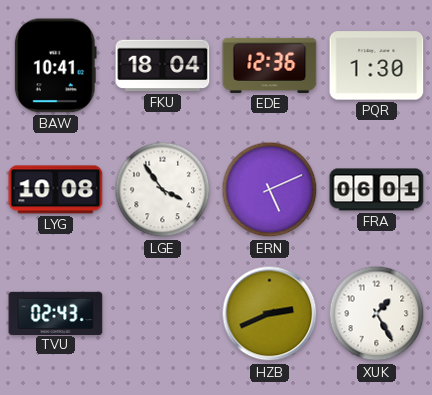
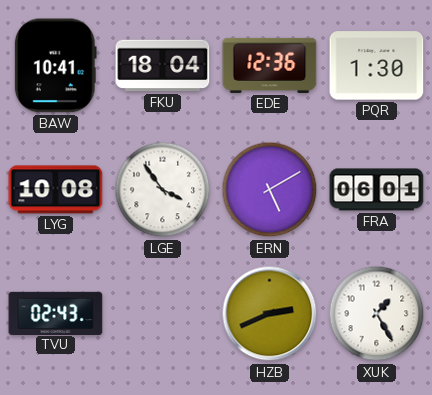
ERN: 5:11 -> 5:10
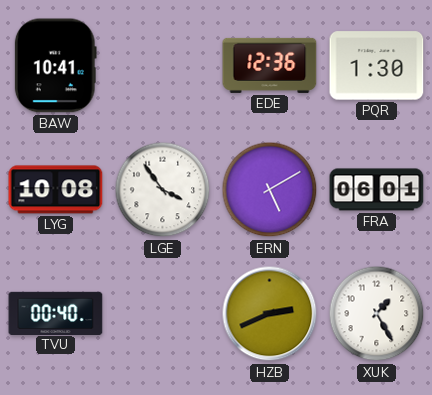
FKU: 18:04 -> none
TVU: 02:43 -> 00:40
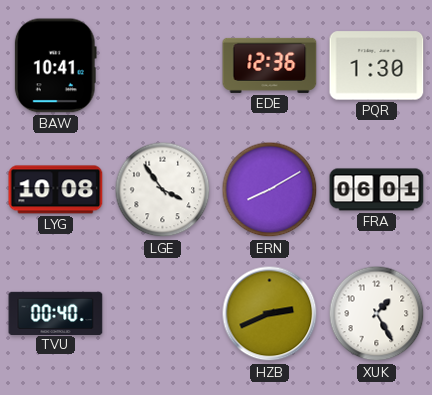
ERN: 5:10 -> 8:10
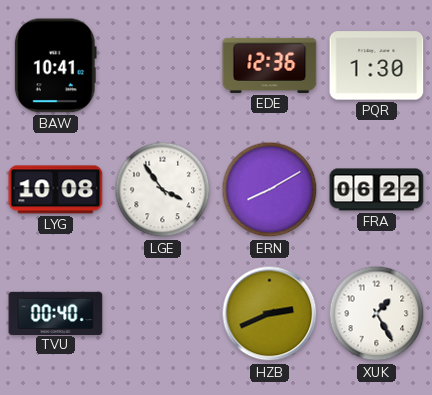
FRA: 06:01 -> 06:22
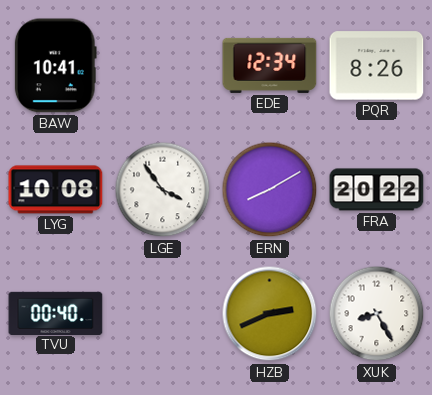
EDE: 12:36 -> 12:34
PQR: 1:30 -> 8:26
FRA: 06:22 -> 20:22
XUK: 1:25 -> 8:25
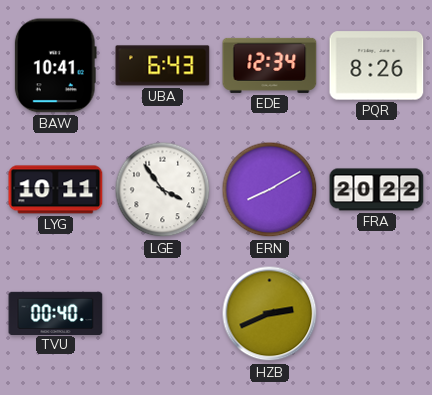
UBA: none -> 6:43
LYG: 10:08 -> 10:11
XUK: 8:25 -> none
